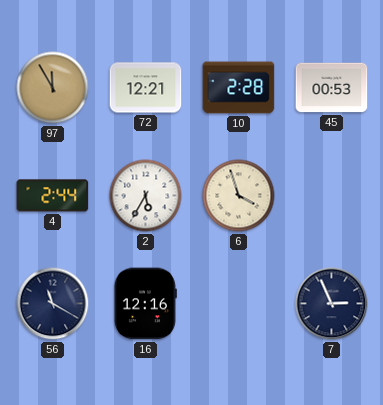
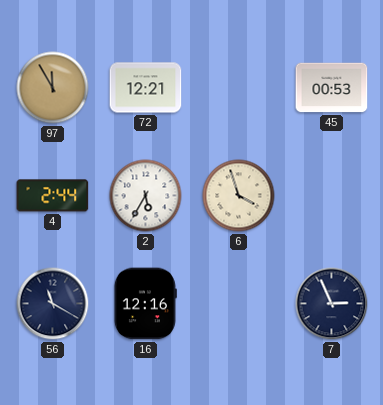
10: 2:28 -> none
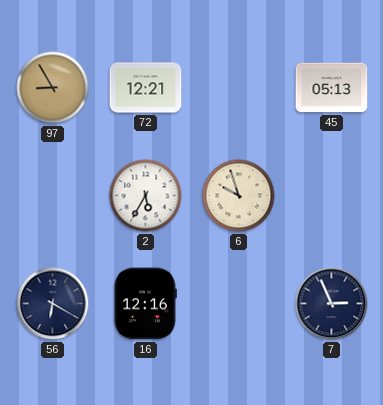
97: 11:55 -> 8:55
45: 00:53 -> 05:13
4: 2:44 -> none
6: 3:57 -> 9:57
56: 11:20 -> 6:20
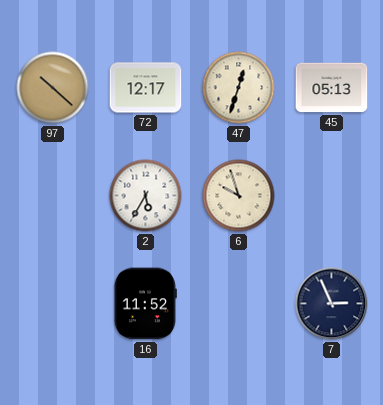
97: 8:55 -> 10:22
72: 12:21 -> 12:17
47: none -> 12:33
56: 6:20 -> none
16: 12:16 -> 11:52
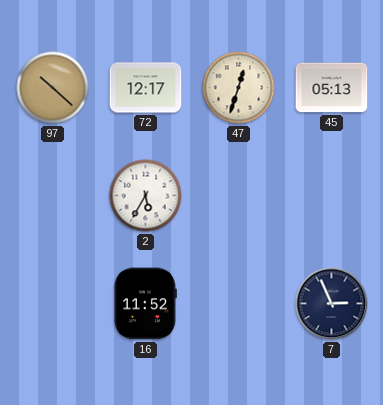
6: 9:57 -> none
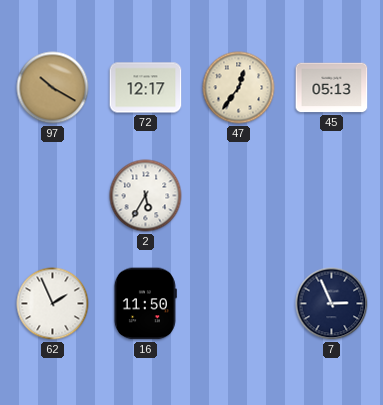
97: 10:22 -> 10:20
47: 12:33 -> 12:36
62: none -> 1:56
16: 11:52 -> 11:50
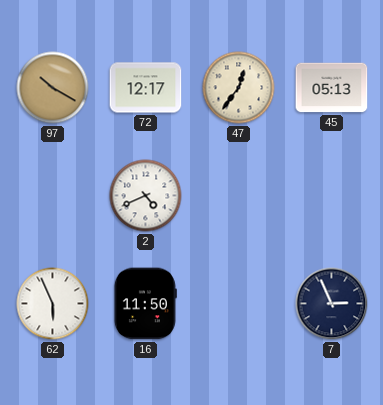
2: 5:35 -> 4:41
62: 1:56 -> 5:56
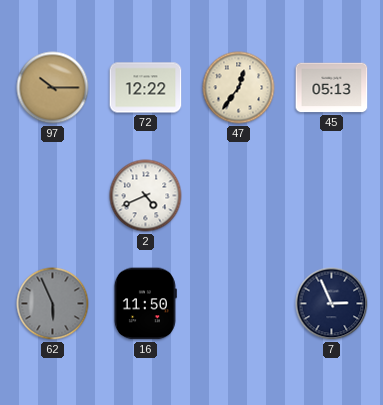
97: 10:20 -> 10:15
72: 12:17 -> 12:22
62 dial: white -> grey
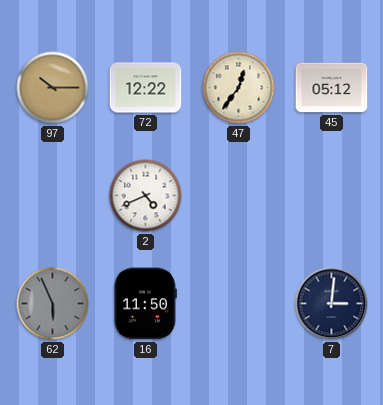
45: 05:13 -> 05:12
7: 2:56 -> 3:01
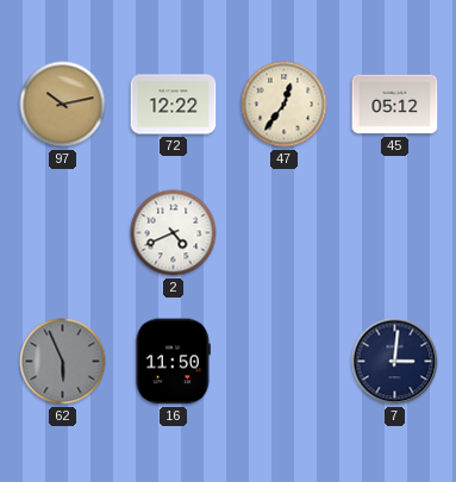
97: 10:15 -> 10:13
